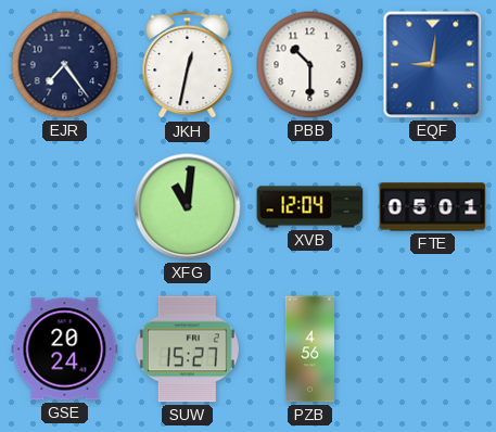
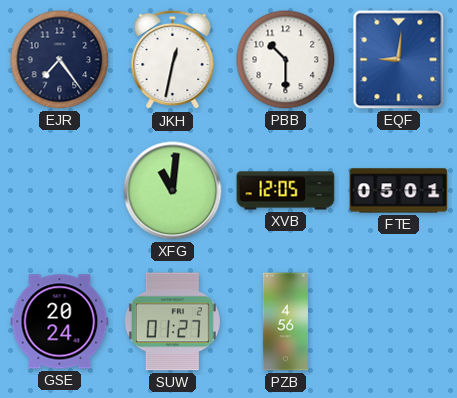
XVB: 12:04 -> 12:05
SUW: 15:27 -> 01:27
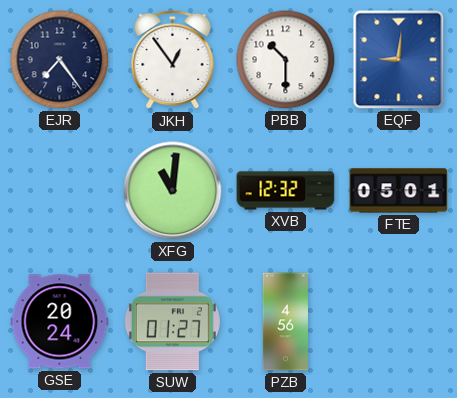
JKH: 12:32 -> 12:54
XVB: 12:05 -> 12:32
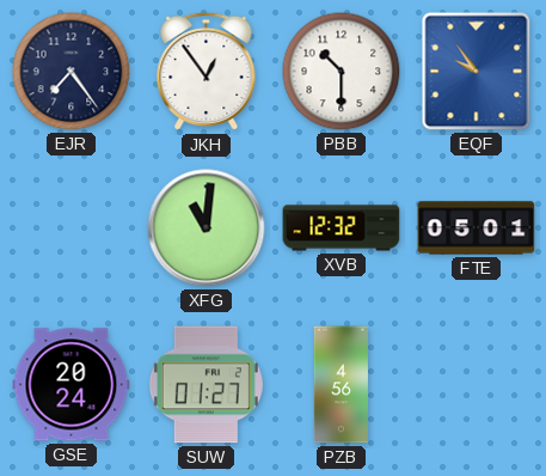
EQF: 9:01 -> 9:54
